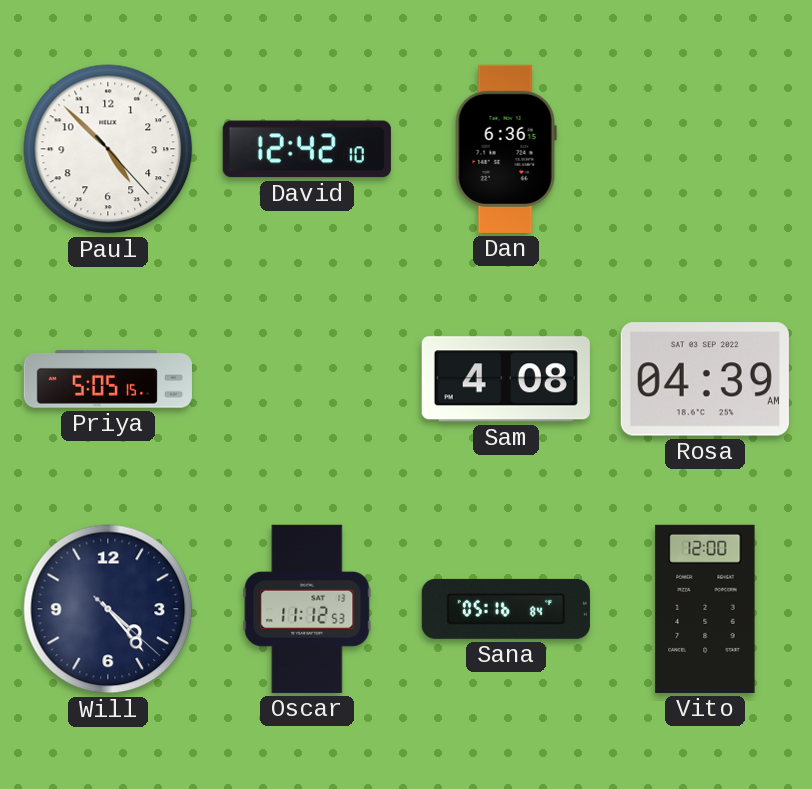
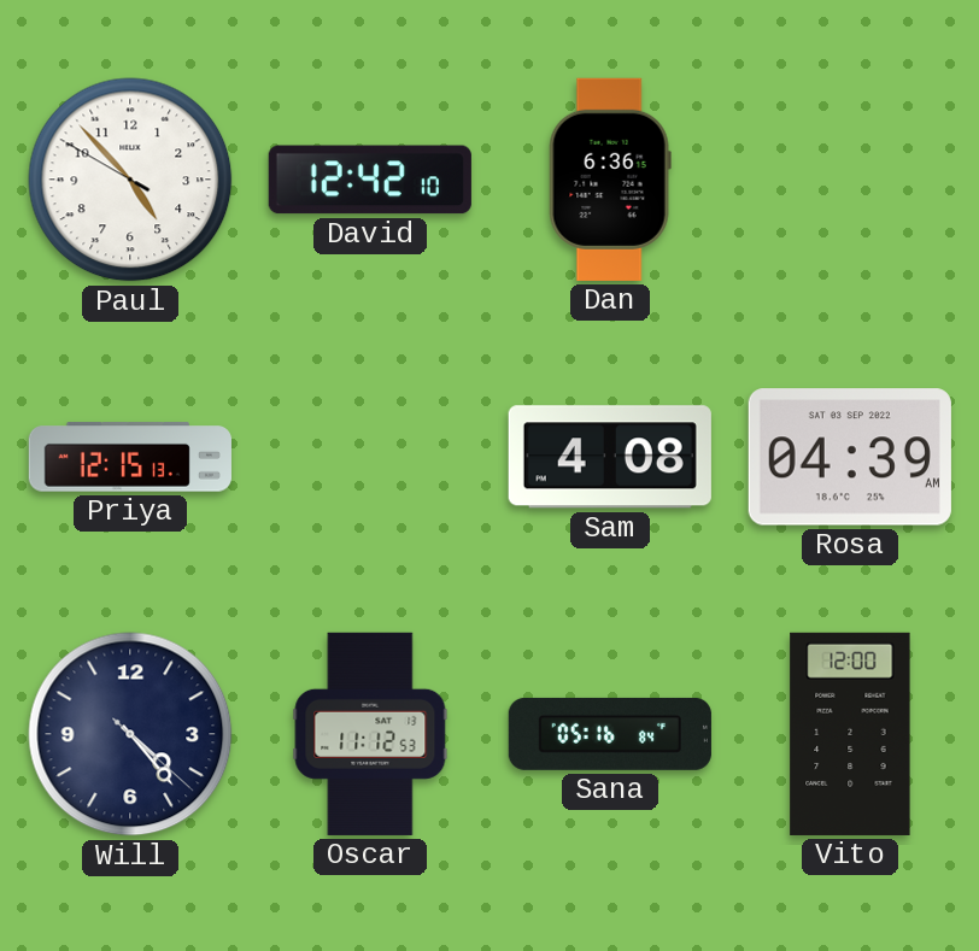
Paul: 4:52:23 -> 4:52:50
Priya: 5:05 -> 12:15
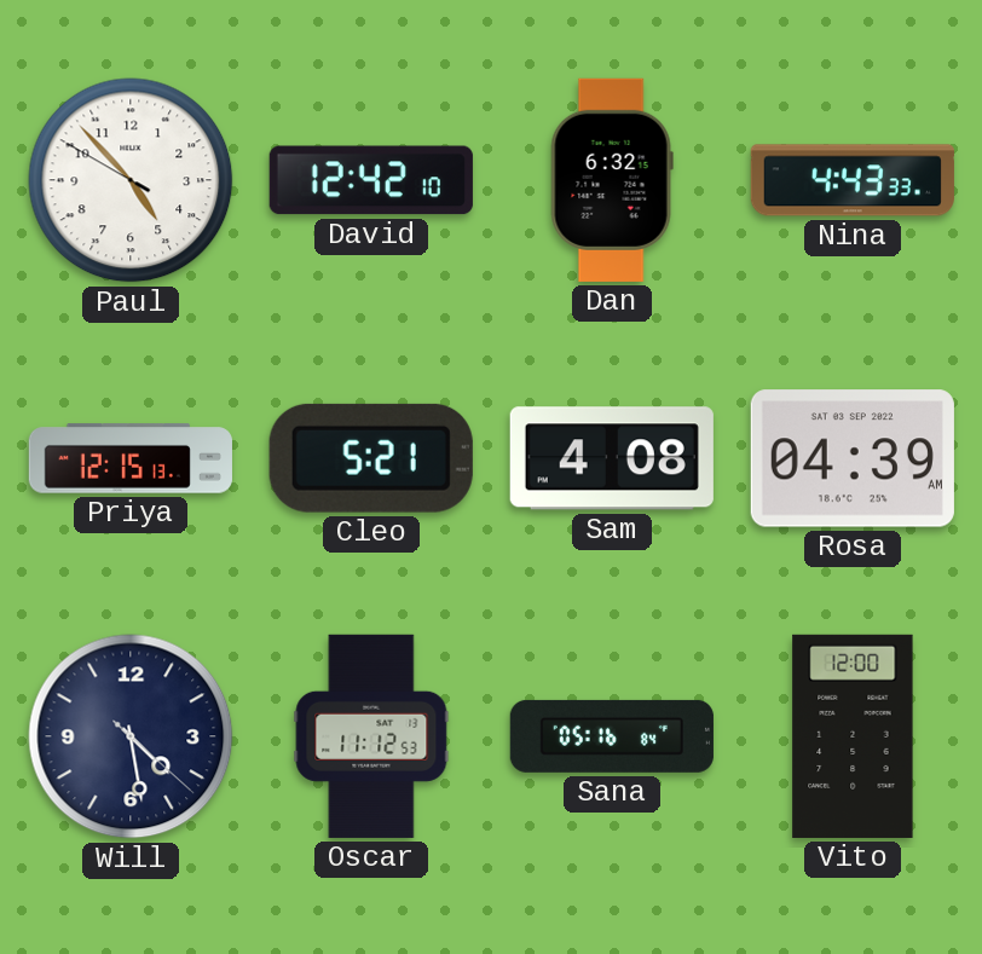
Dan: 6:36 -> 6:32
Nina: none -> 4:43
Cleo: none -> 5:21
Will: 4:23 -> 4:28
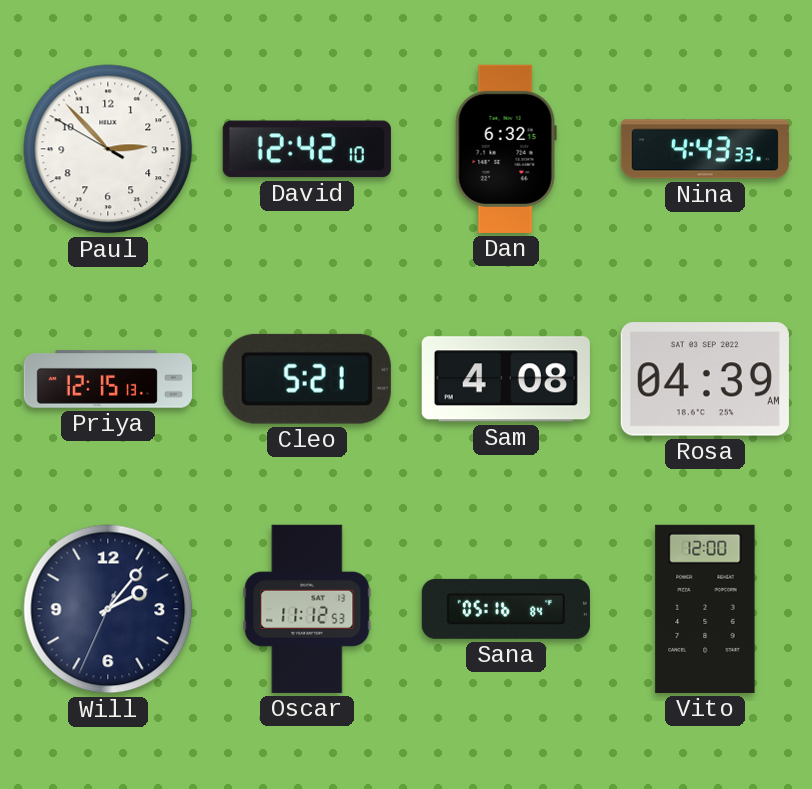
Paul: 4:52 -> 2:52
Will: 4:28 -> 2:06
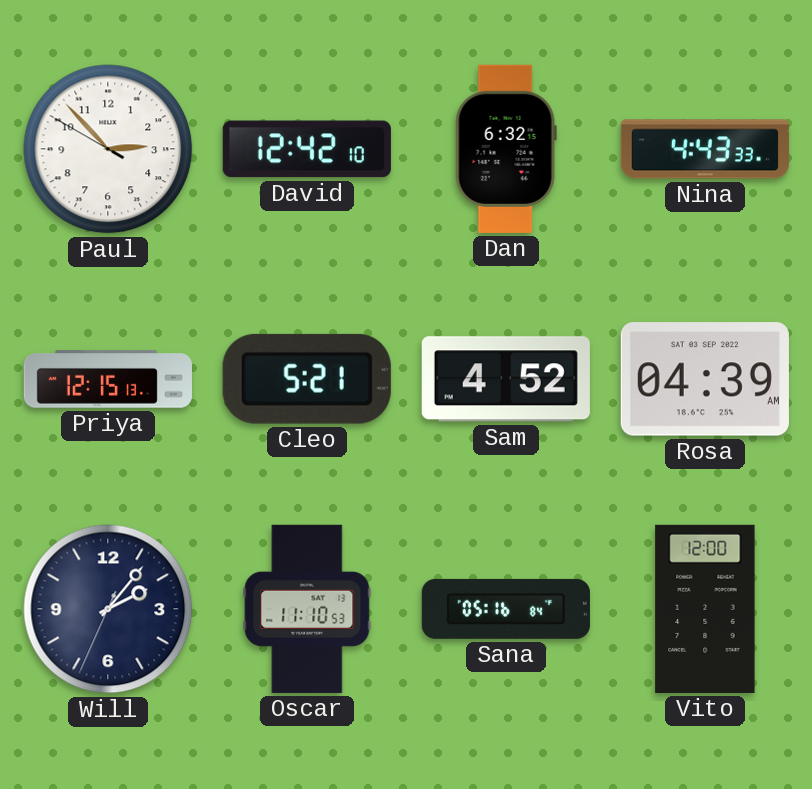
Sam: 4:08 -> 4:52
Oscar: 11:12 -> 11:10
